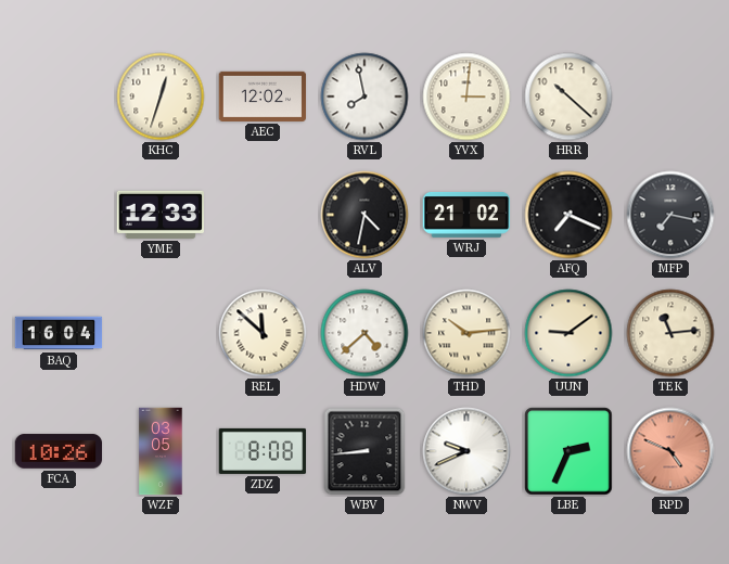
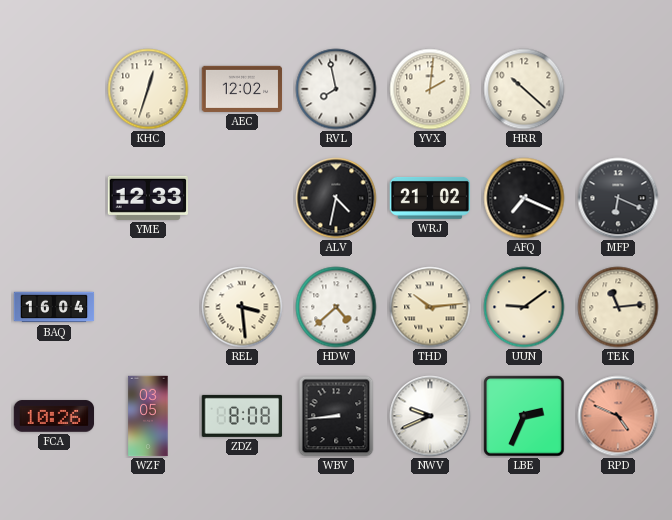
YVX: 3:01 -> 2:01
MFP: 7:17 -> 6:19
REL: 11:52 -> 3:29
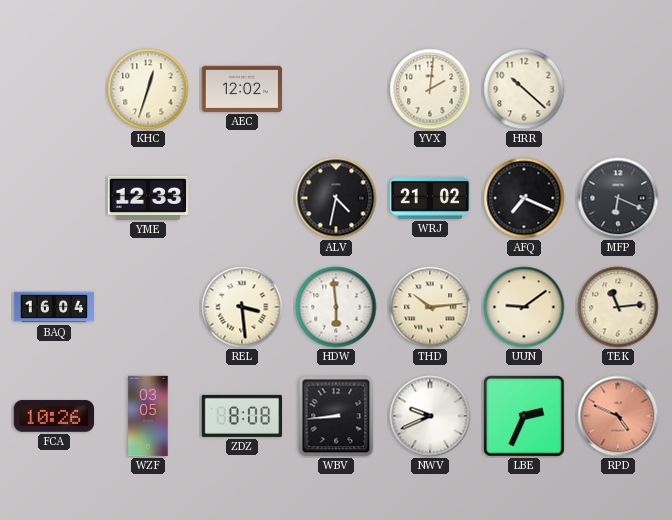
RVL: 7:58 -> none
HDW: 4:38 -> 5:59
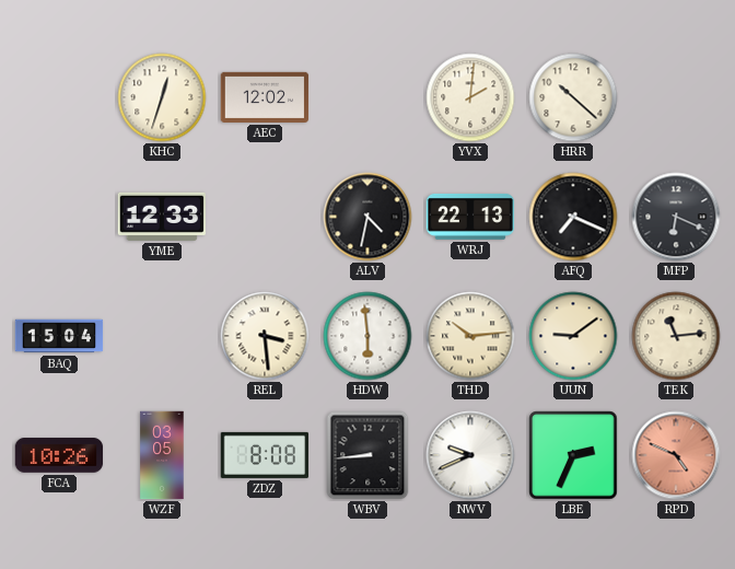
WRJ: 21:02 -> 22:13
BAQ: 16:04 -> 15:04
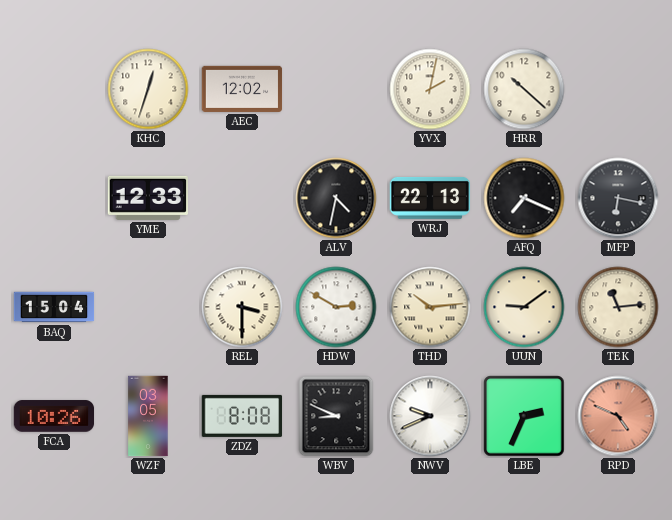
YVX: 2:01 -> 2:02
MFP: 6:19 -> 6:17
REL: 3:29 -> 3:30
HDW: 5:59 -> 2:50
WBV: 8:44 -> 8:49
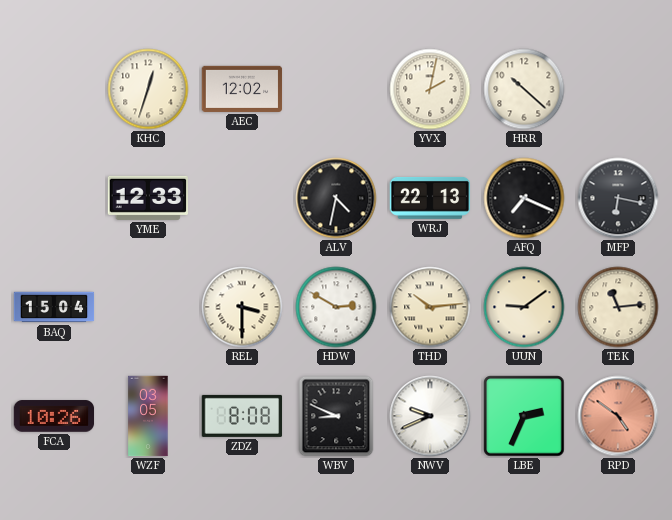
RPD: 4:49 -> 4:51
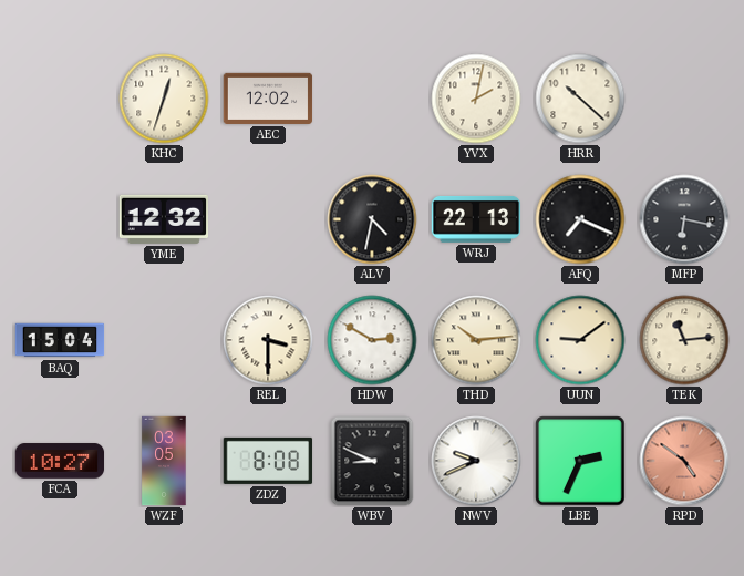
YME: 12:33 -> 12:32
FCA: 10:26 -> 10:27
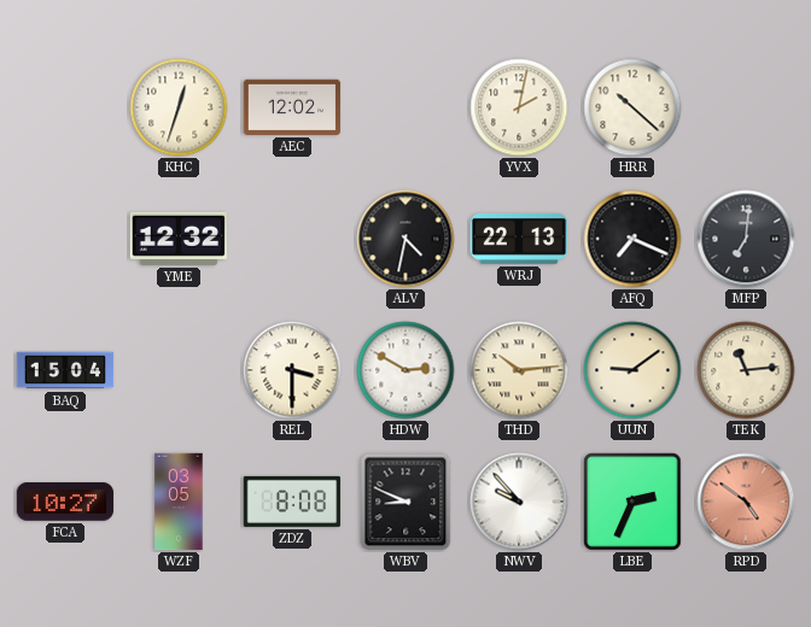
MFP: 6:17 -> 7:01
NWV: 9:41 -> 9:53
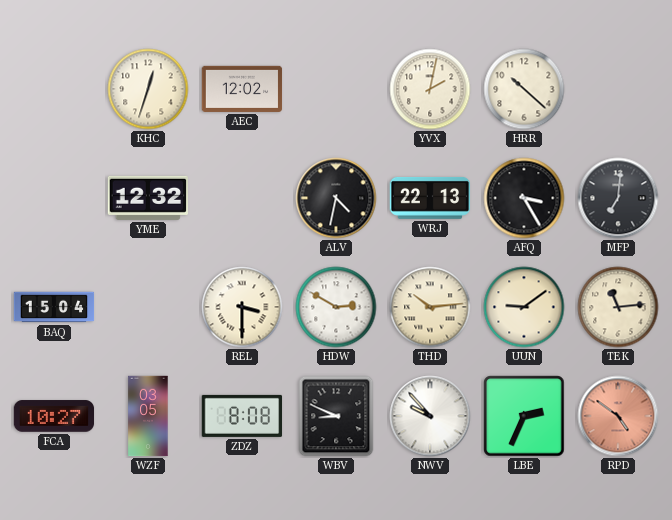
AFQ: 7:19 -> 3:25
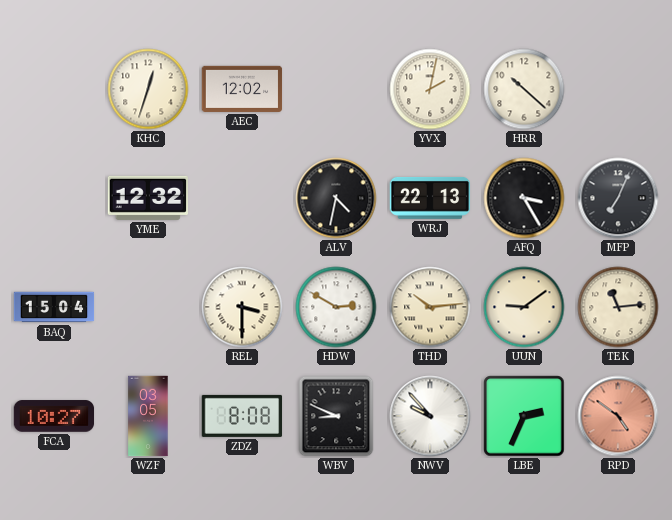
MFP: 7:01 -> 7:04
